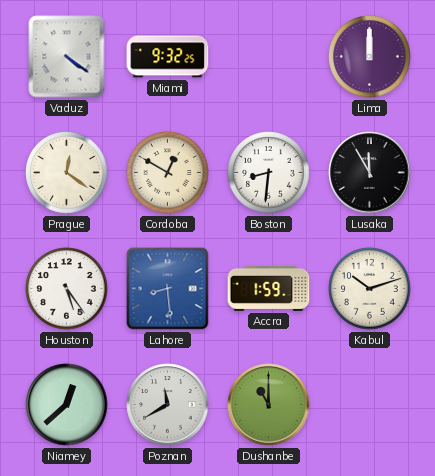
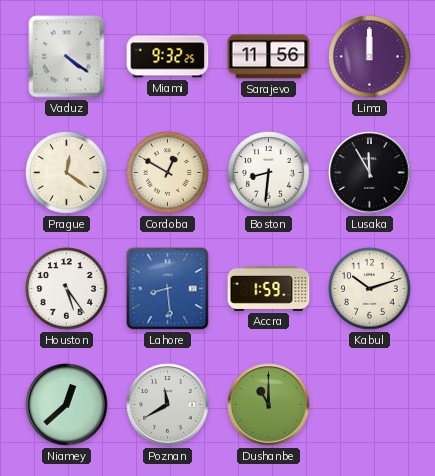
Sarajevo: none -> 11:56
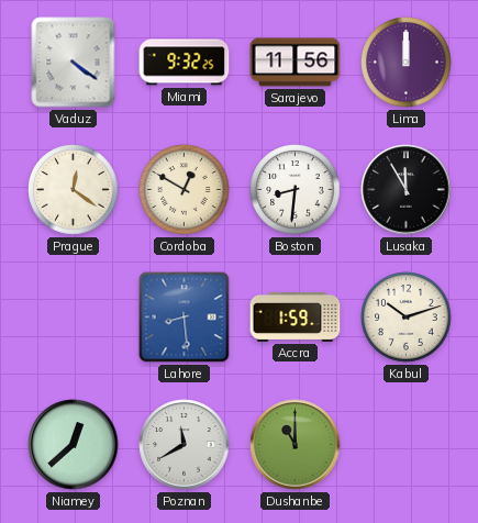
Houston: 5:24 -> none
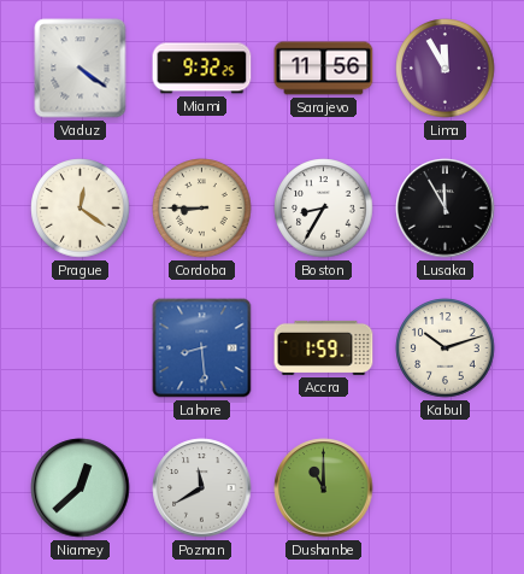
Lima: 12:00 -> 11:55
Cordoba: 12:50 -> 8:45
Boston: 8:31 -> 8:35
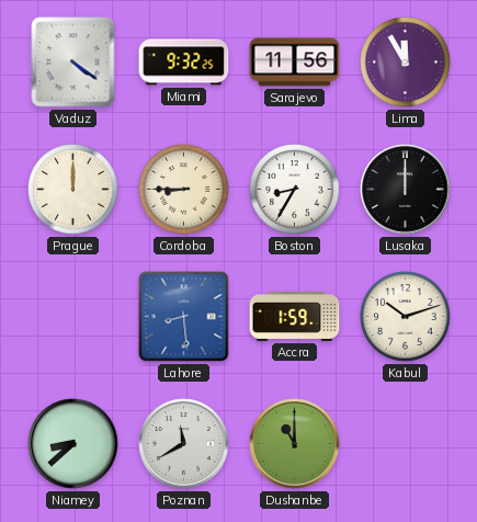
Prague: 12:21 -> 12:00
Lusaka: 11:55 -> 12:00
Niamey: 12:38 -> 8:38
